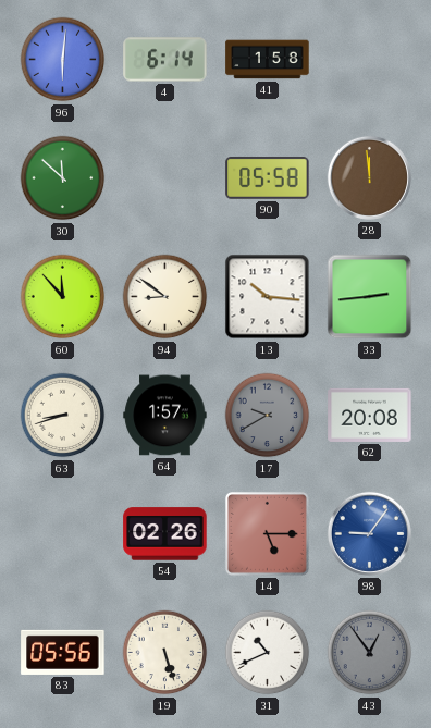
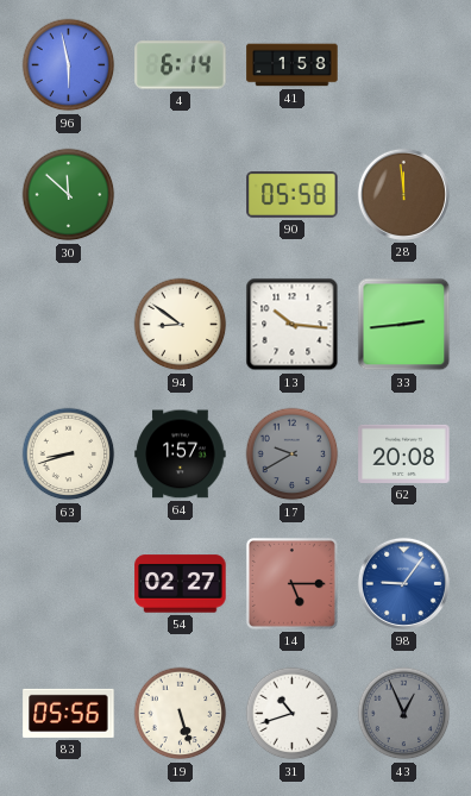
96: 6:01 -> 5:58
60: 11:53 -> none
54: 02:26 -> 02:27
31: 10:41 -> 10:42
43: 12:54 -> 12:56
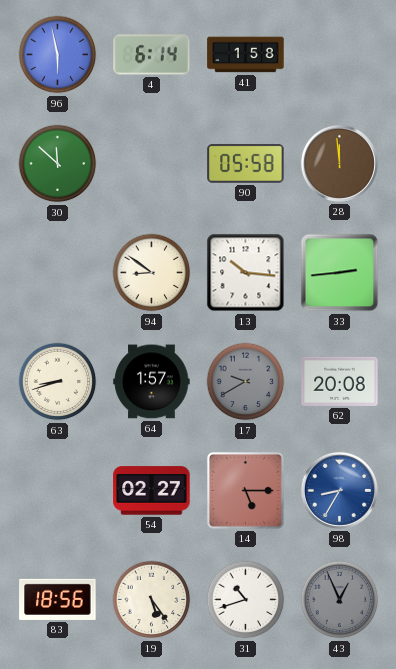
98: 9:06 -> 8:35
83: 05:56 -> 18:56
19: 5:27 -> 5:24
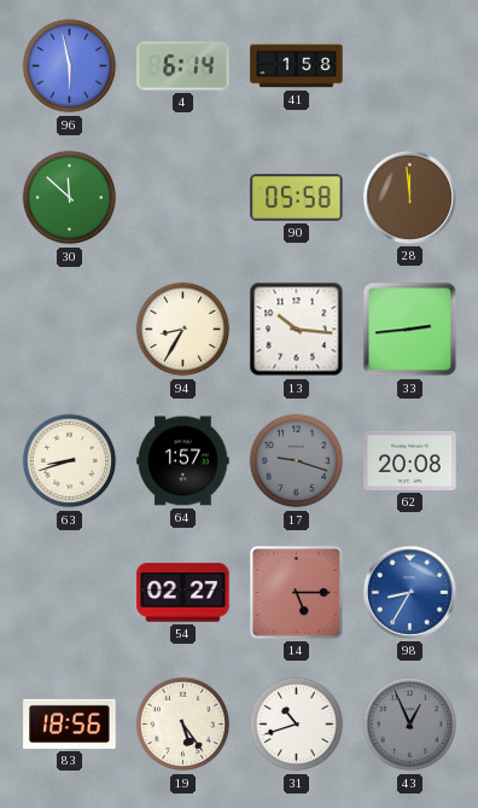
94: 8:51 -> 8:35
17: 9:40 -> 9:18
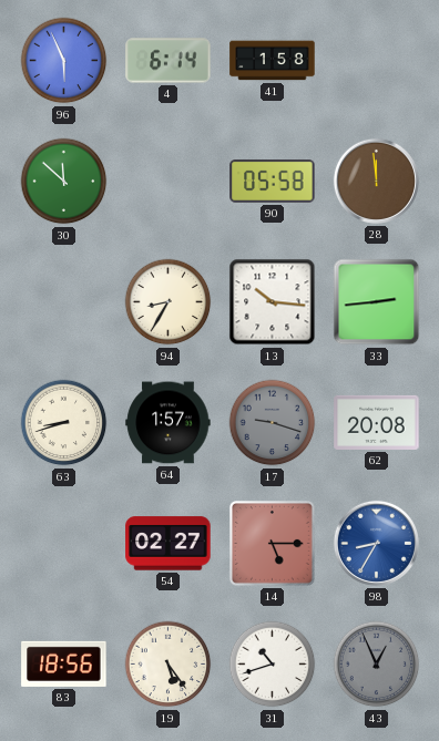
96: 5:58 -> 5:56
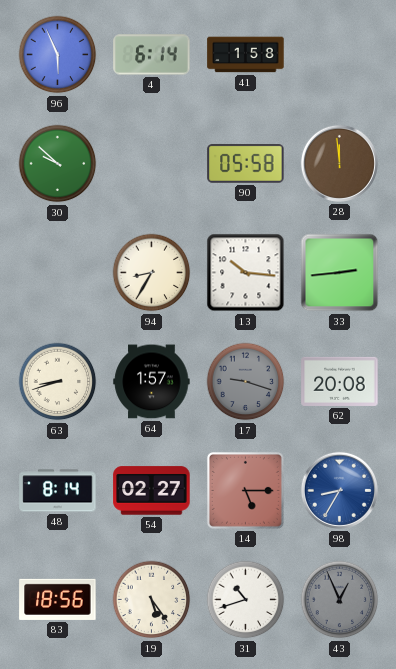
30: 11:52 -> 9:52
48: none -> 8:14
